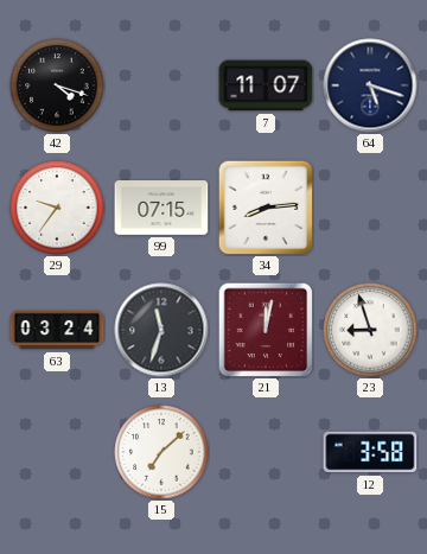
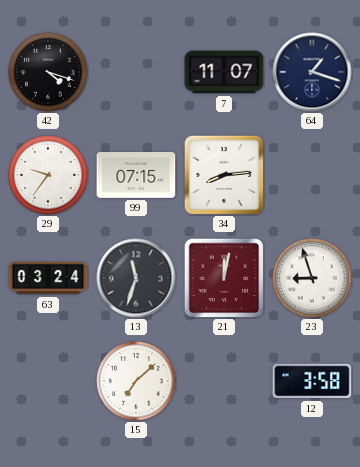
64: 5:18 -> 1:18
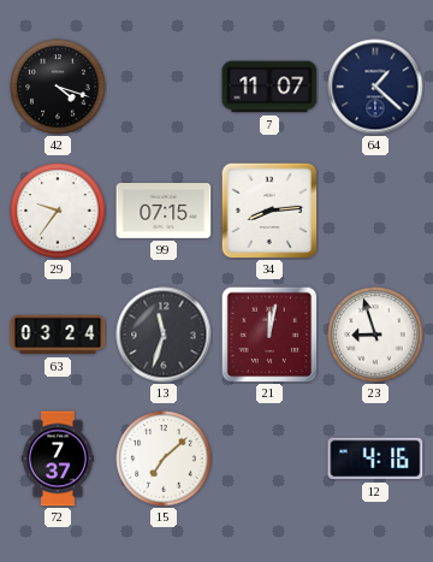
64: 1:18 -> 1:22
72: none -> 7:37
12: 3:58 -> 4:16
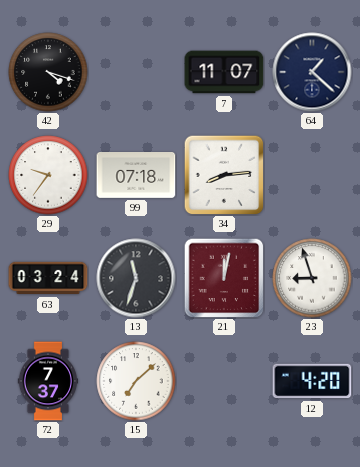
99: 07:15 -> 07:18
12: 4:16 -> 4:20
